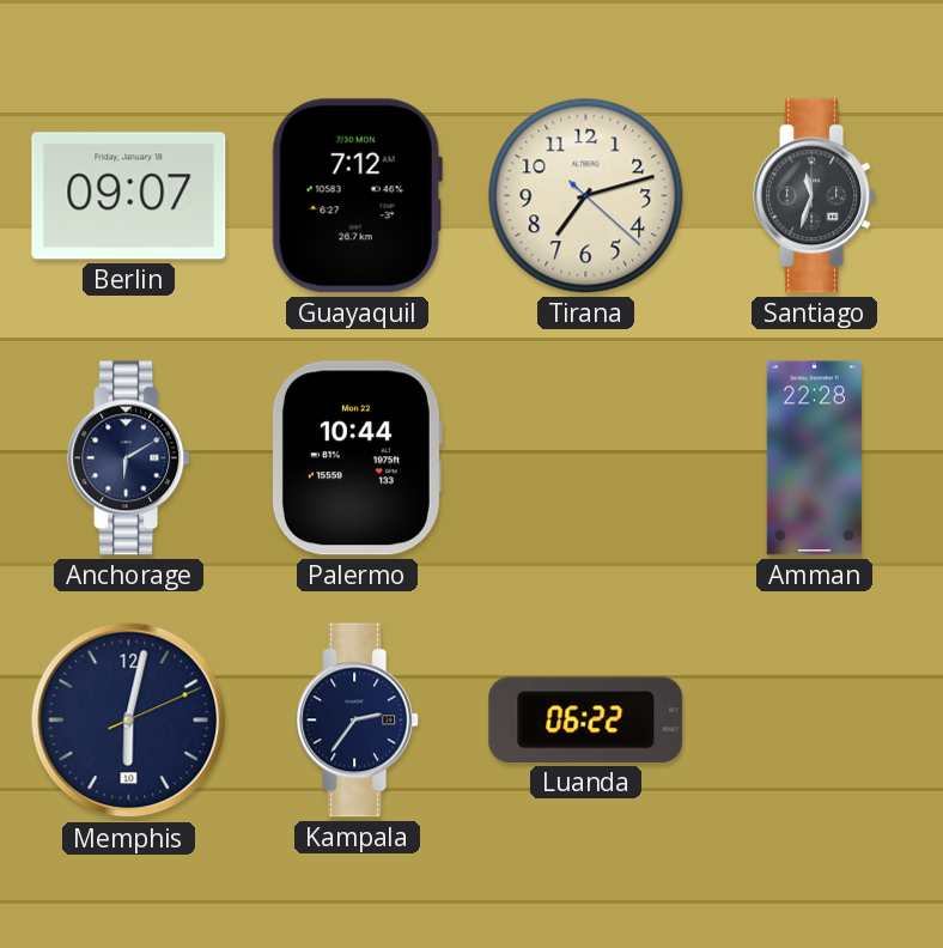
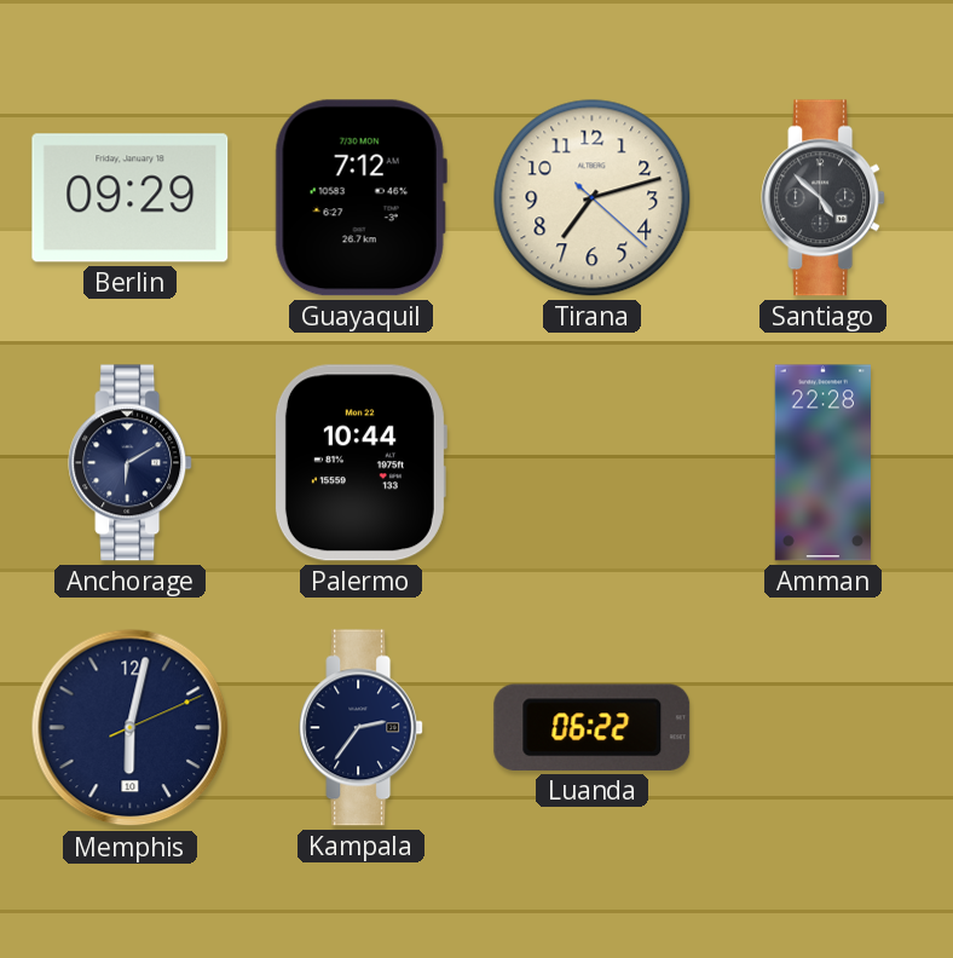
Berlin: 09:07 -> 09:29
Santiago: 11:33 -> 4:52
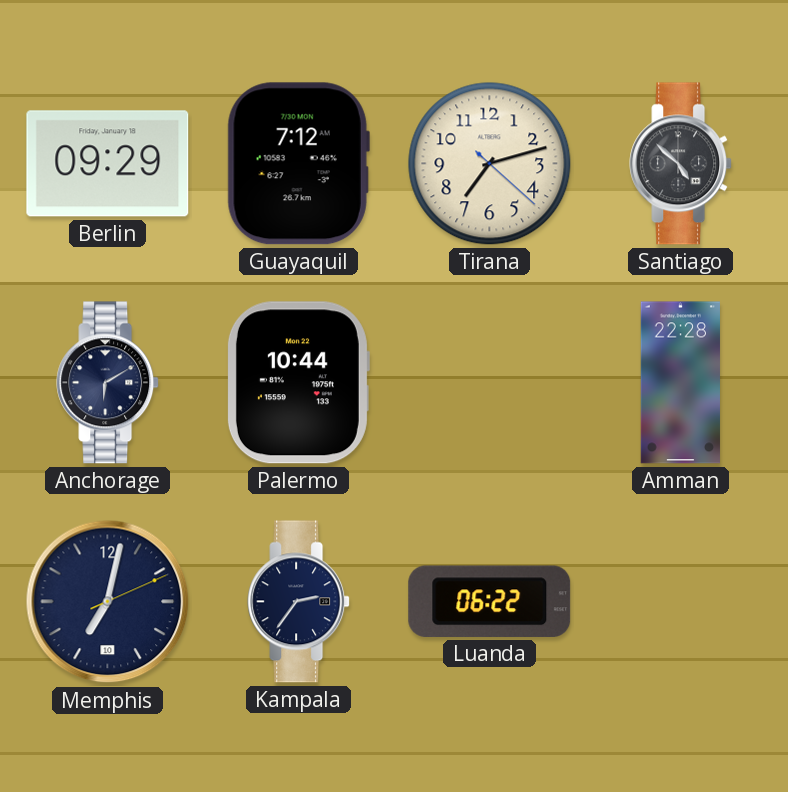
Memphis: 6:02 -> 7:02
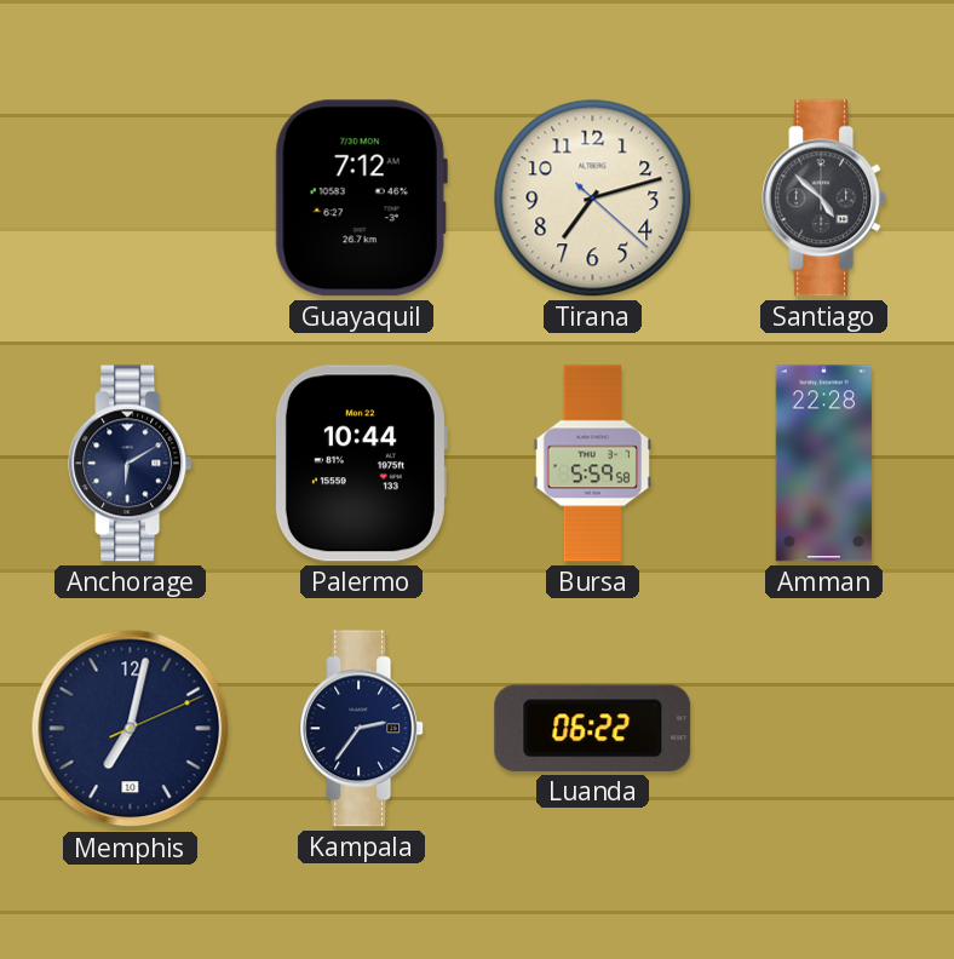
Berlin: 09:29 -> none
Bursa: none -> 5:59
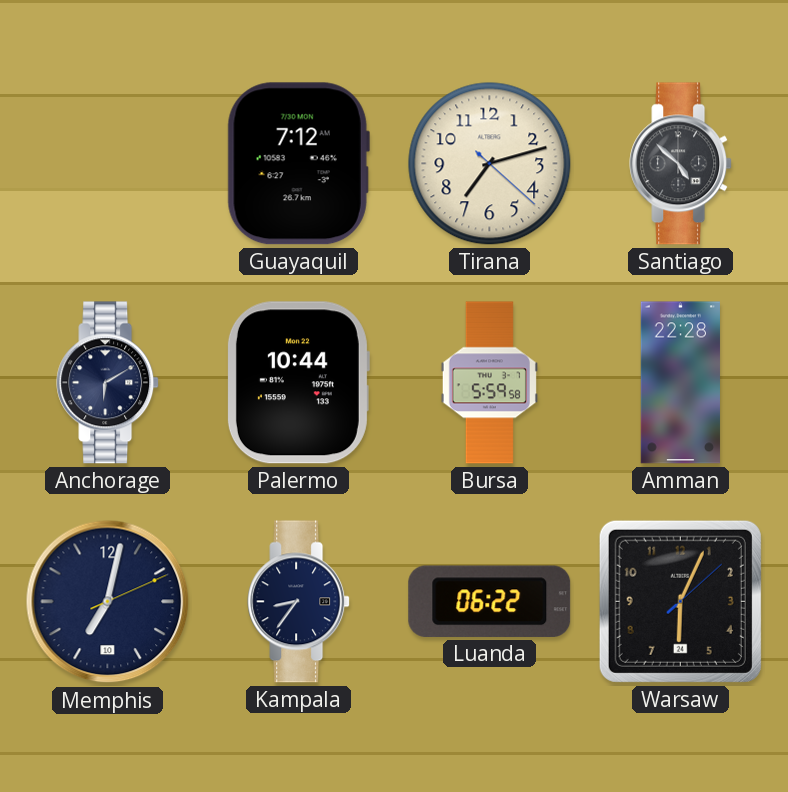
Kampala: 2:36 -> 8:36
Warsaw: none -> 6:04
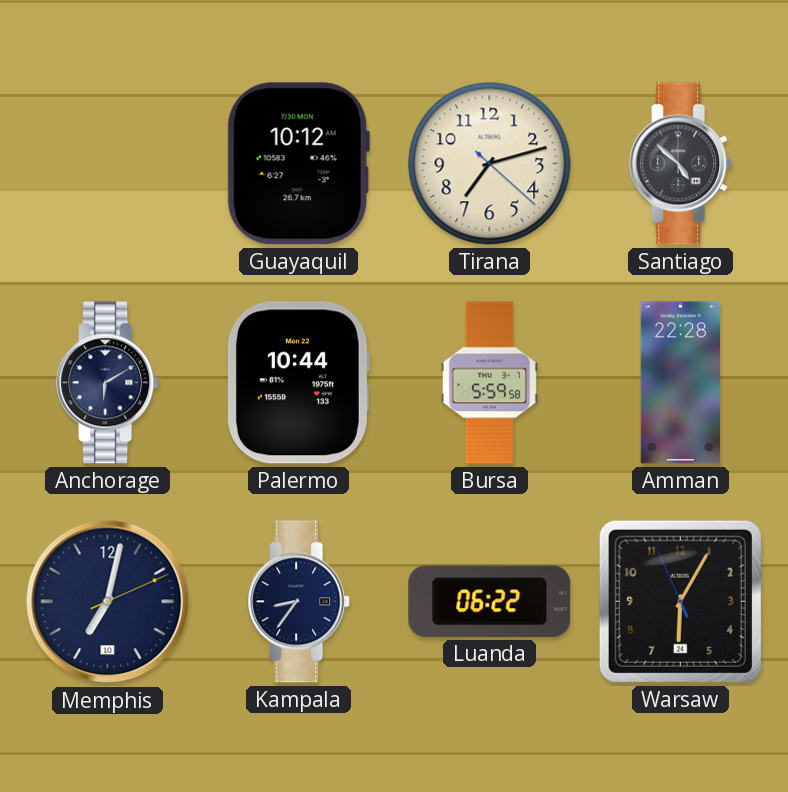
Guayaquil: 7:12 -> 10:12
Warsaw: 6:04:08 -> 6:04:56
